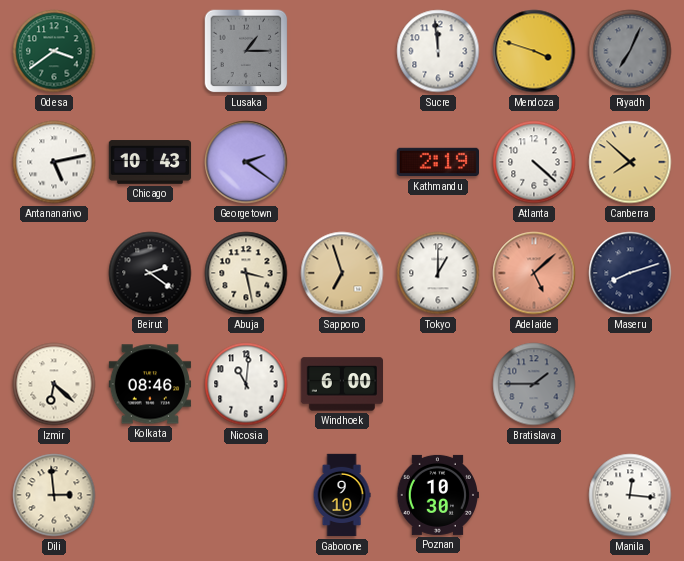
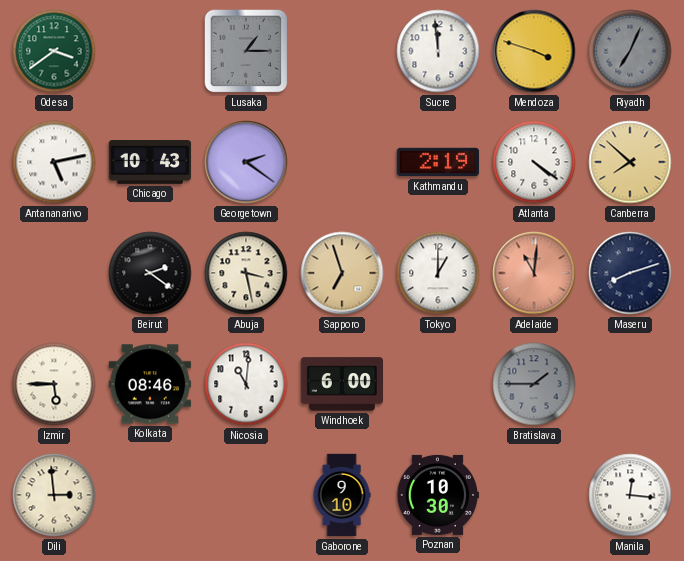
Atlanta: 4:22 -> 4:21
Adelaide: 5:08 -> 11:01
Izmir: 6:22 -> 5:45
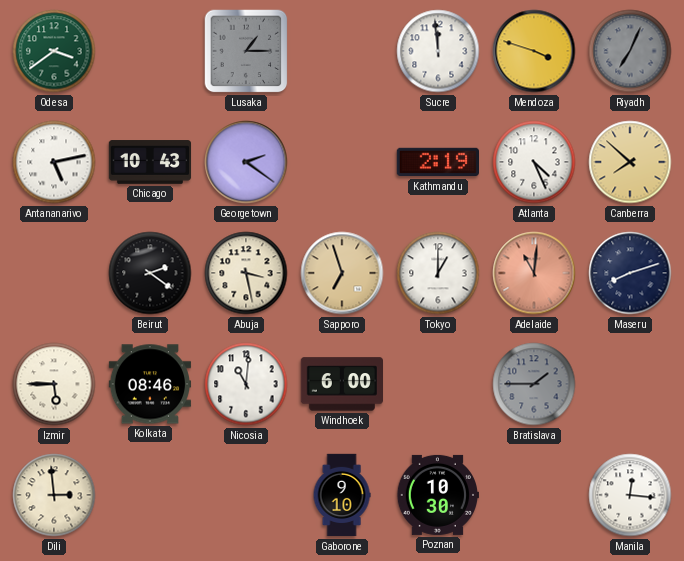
Atlanta: 4:21 -> 4:26
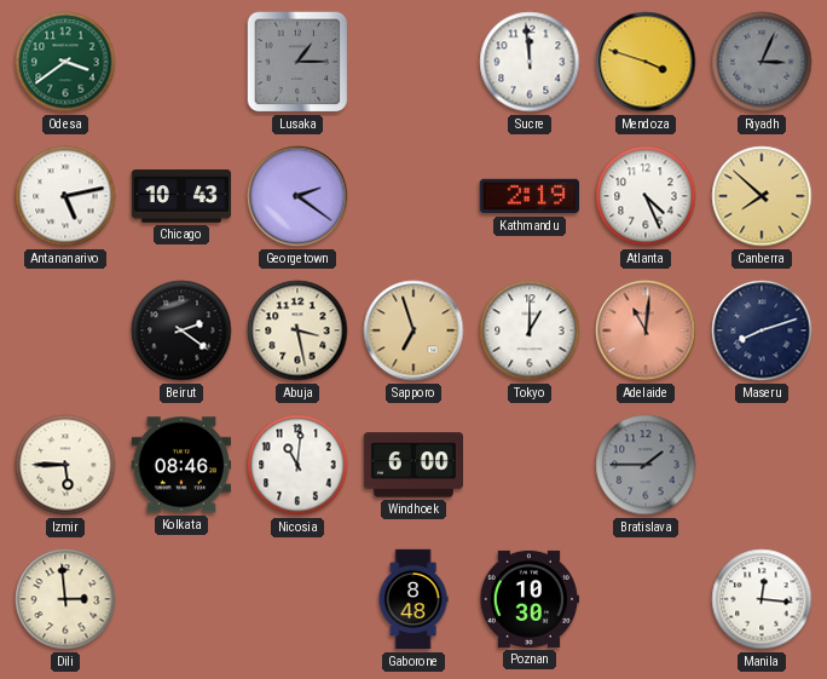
Riyadh: 7:04 -> 3:04
Gaborone: 9:10 -> 8:48
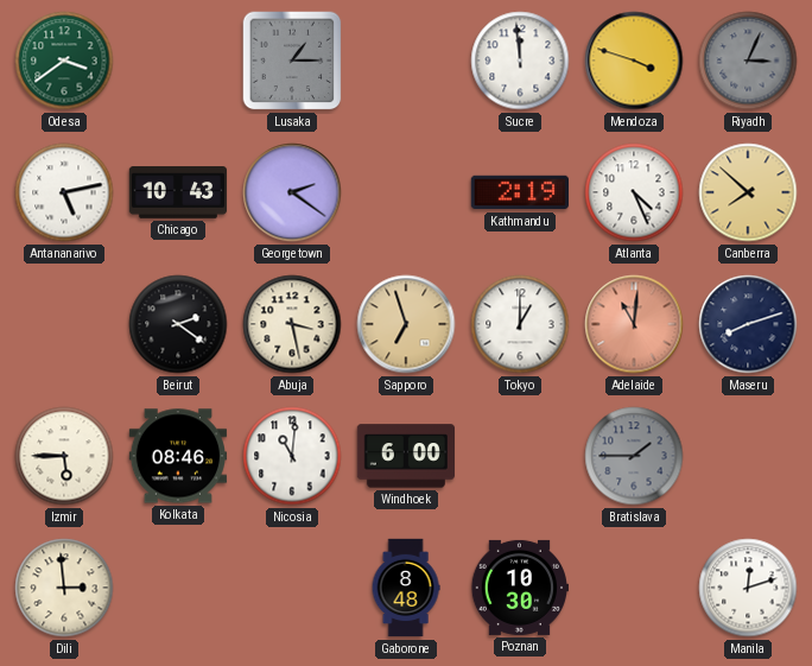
Manila: 12:16 -> 12:12
